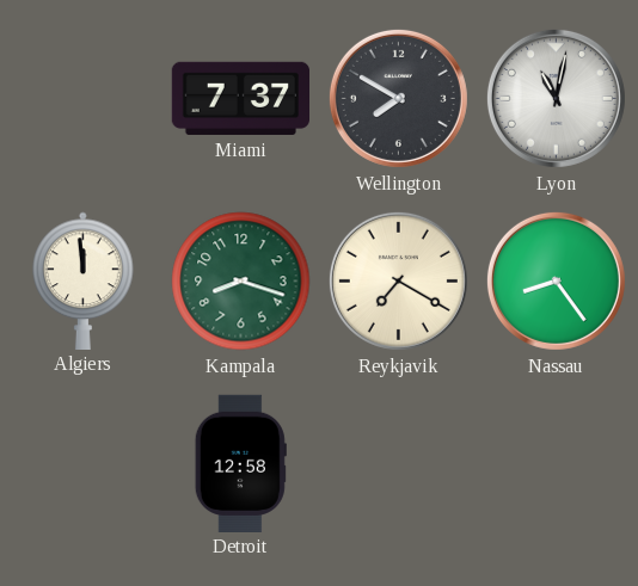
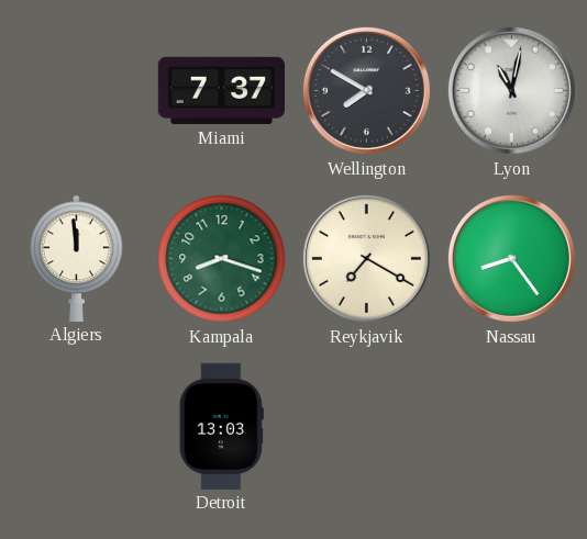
Detroit: 12:58 -> 13:03
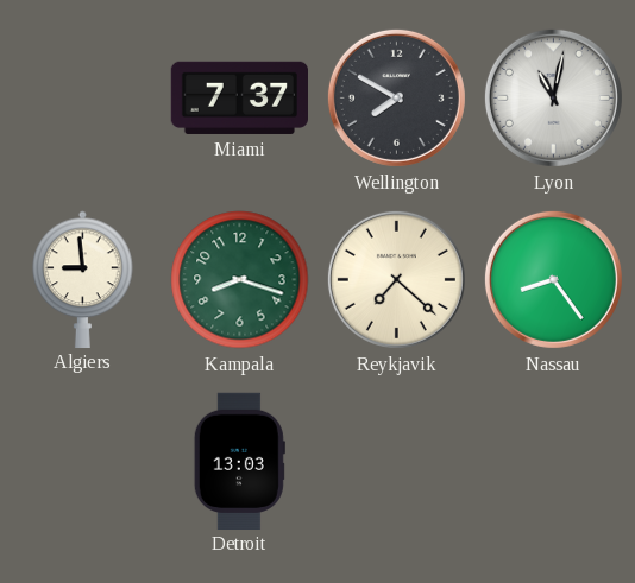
Algiers: 11:59 -> 8:59
Reykjavik: 7:20 -> 7:22
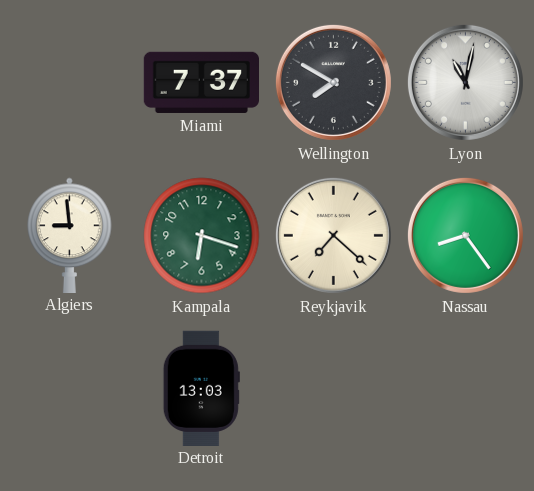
Kampala: 8:18 -> 6:18
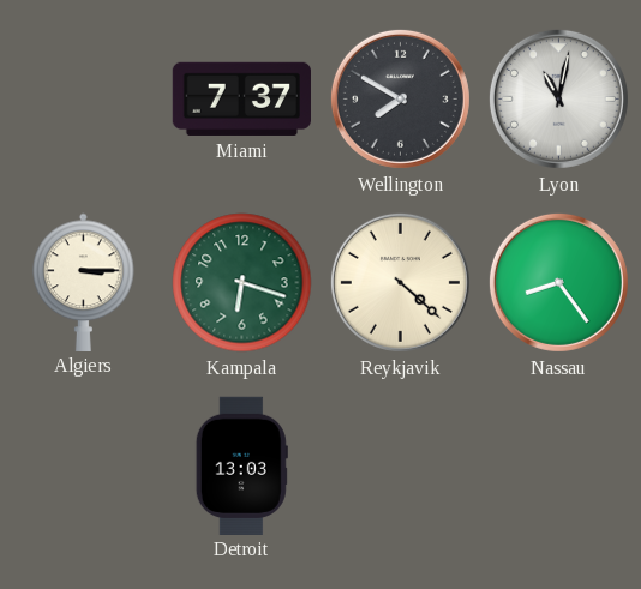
Algiers: 8:59 -> 3:15
Reykjavik: 7:22 -> 4:22
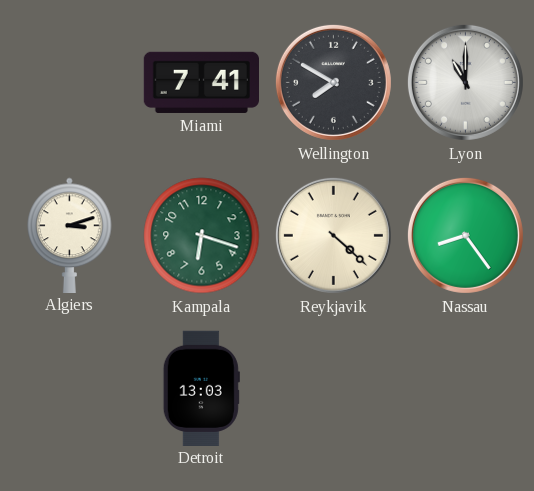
Miami: 7:37 -> 7:41
Lyon: 11:02 -> 11:00
Algiers: 3:15 -> 3:12
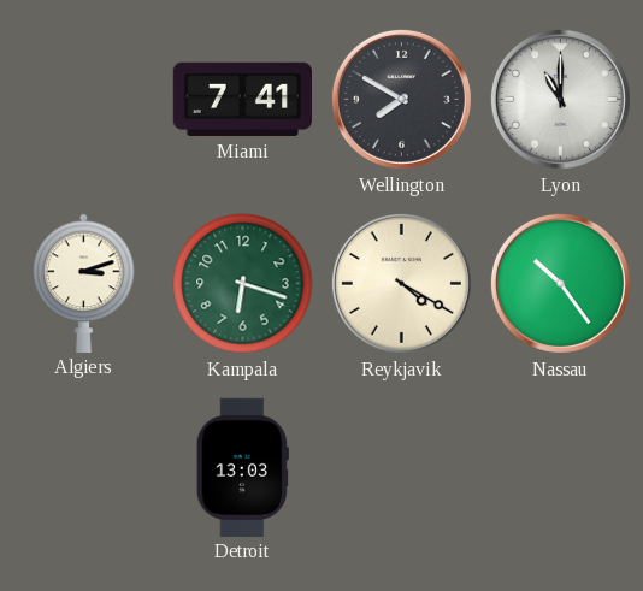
Reykjavik: 4:22 -> 4:20
Nassau: 8:24 -> 10:24
